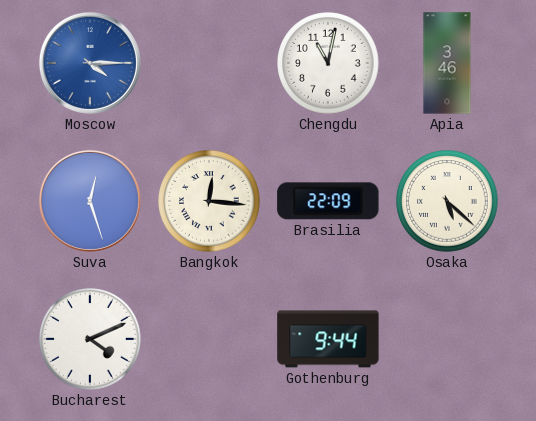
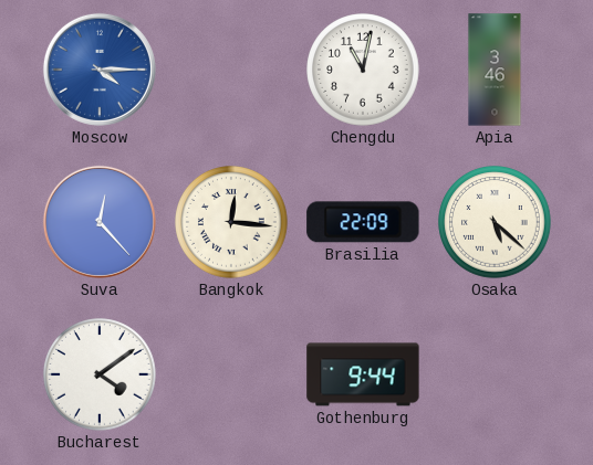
Suva: 12:27 -> 12:23
Bucharest: 4:11 -> 4:09
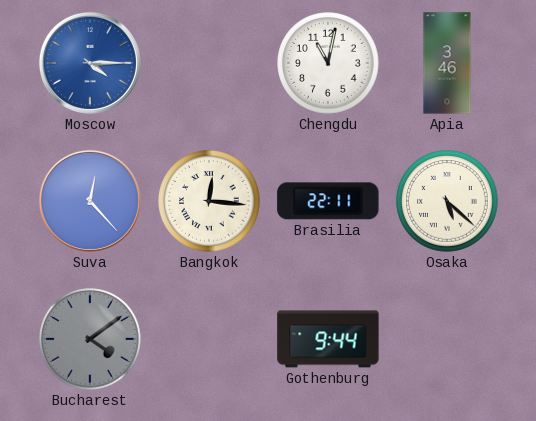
Brasilia: 22:09 -> 22:11
Bucharest dial: white -> grey
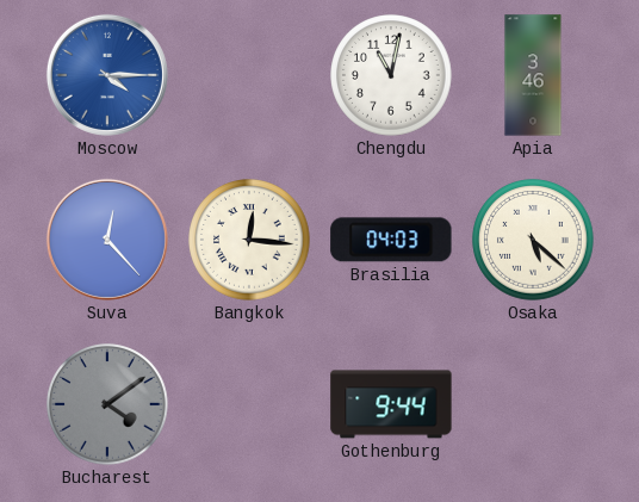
Brasilia: 22:11 -> 04:03
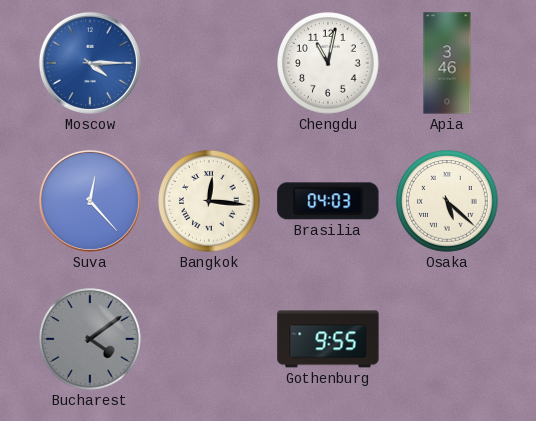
Gothenburg: 9:44 -> 9:55
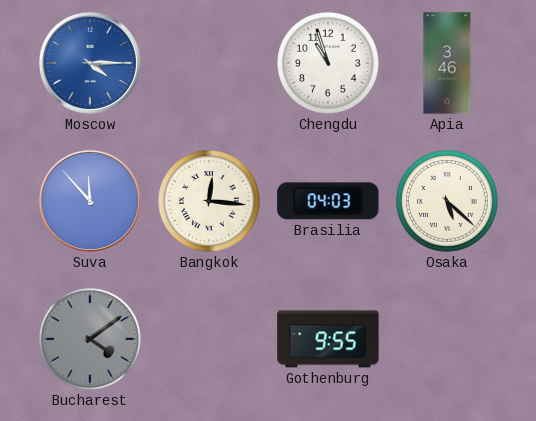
Chengdu: 11:02 -> 10:57
Suva: 12:23 -> 11:53
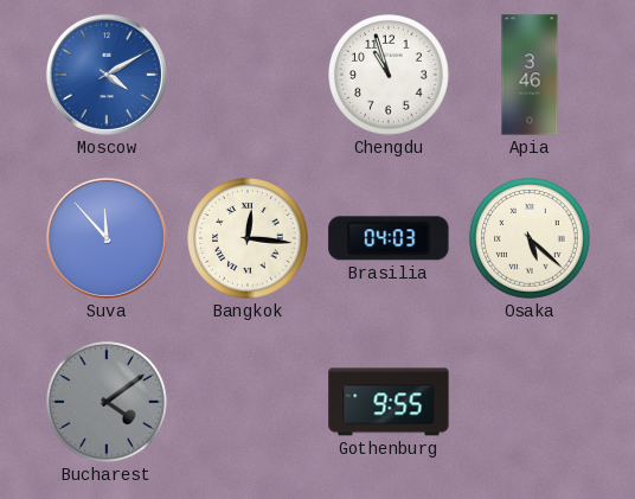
Moscow: 4:15 -> 4:10
